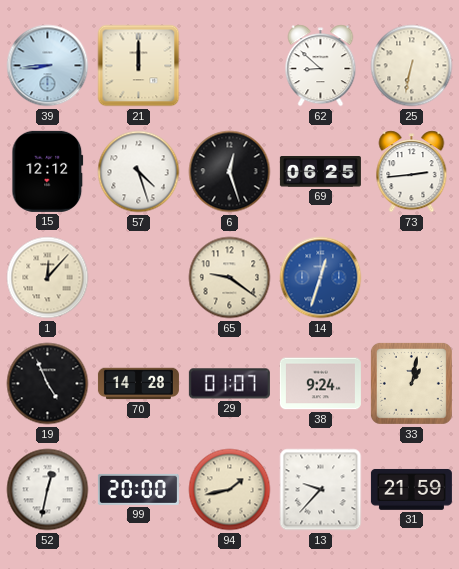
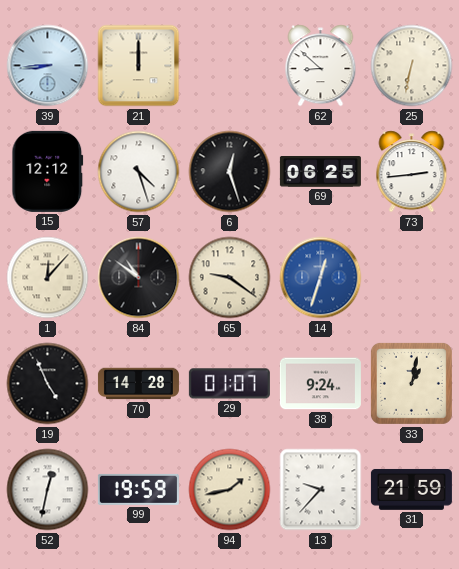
84: none -> 10:51
99: 20:00 -> 19:59
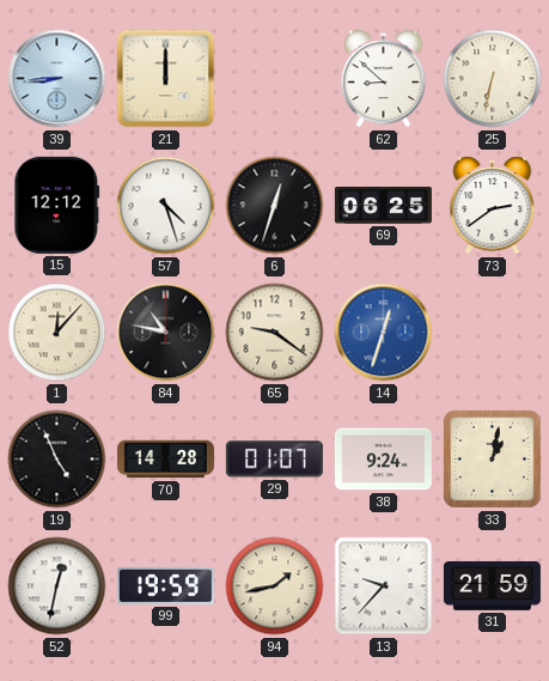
6: 12:27 -> 12:33
73: 2:44 -> 2:39
84: 10:51 -> 10:47
